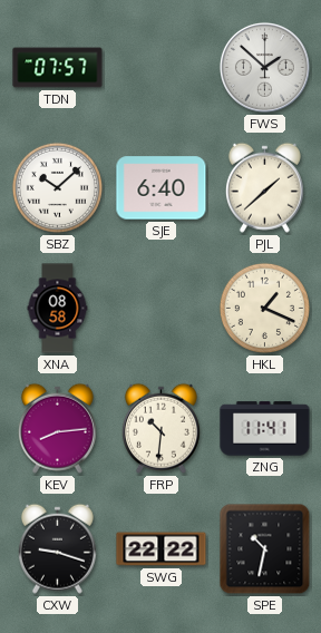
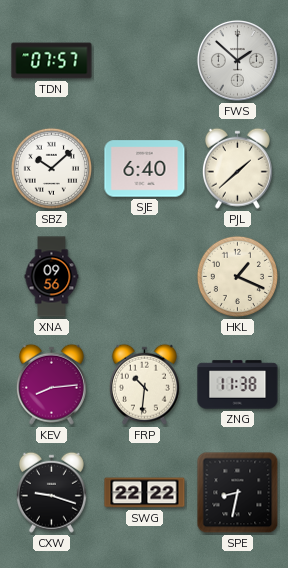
XNA: 08:58 -> 09:56
ZNG: 11:41 -> 11:38
SPE: 10:32 -> 8:32
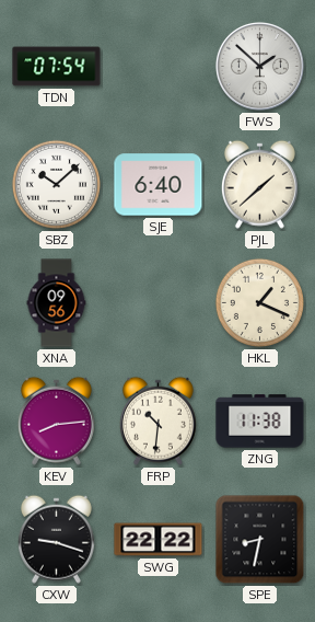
TDN: 07:57 -> 07:54
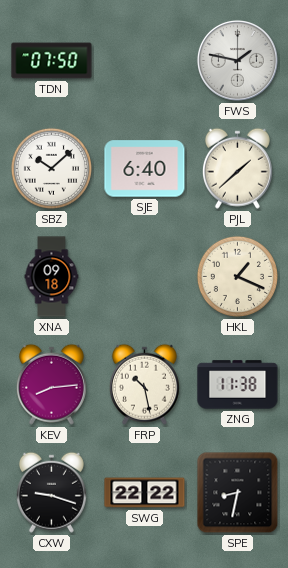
TDN: 07:54 -> 07:50
FWS: 1:52 -> 1:47
XNA: 09:56 -> 09:18
FRP: 10:31 -> 10:28
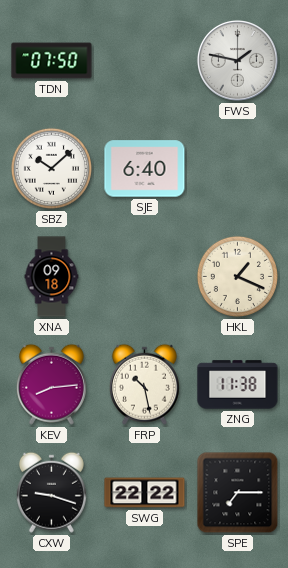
PJL: 1:38 -> none
SPE: 8:32 -> 7:15
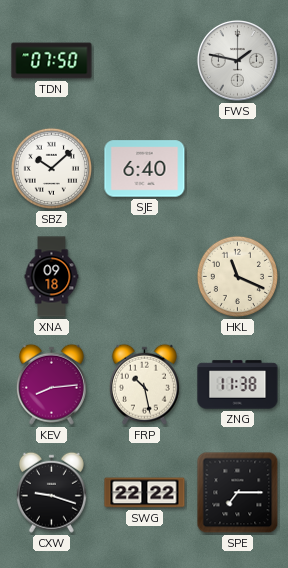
HKL: 1:19 -> 11:19
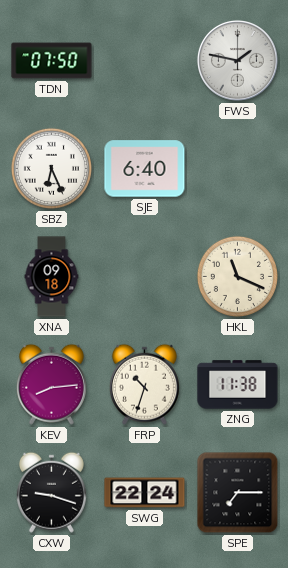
SBZ: 10:08 -> 6:26
FRP: 10:28 -> 10:33
SWG: 22:22 -> 22:24
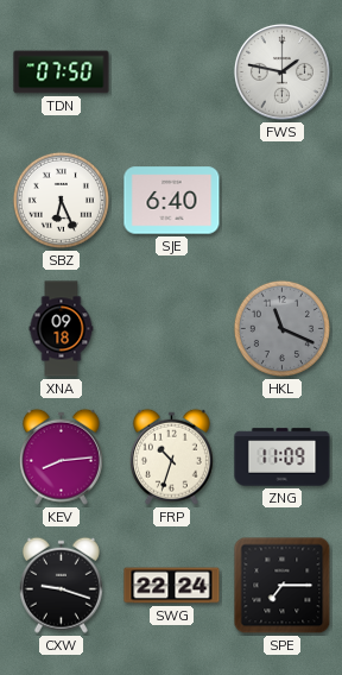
HKL dial: cream -> grey
ZNG: 11:38 -> 11:09
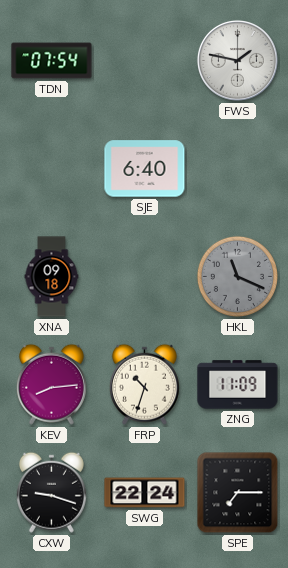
TDN: 07:50 -> 07:54
SBZ: 6:26 -> none
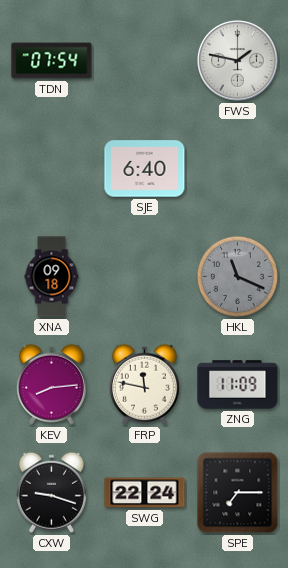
FRP: 10:33 -> 11:47
